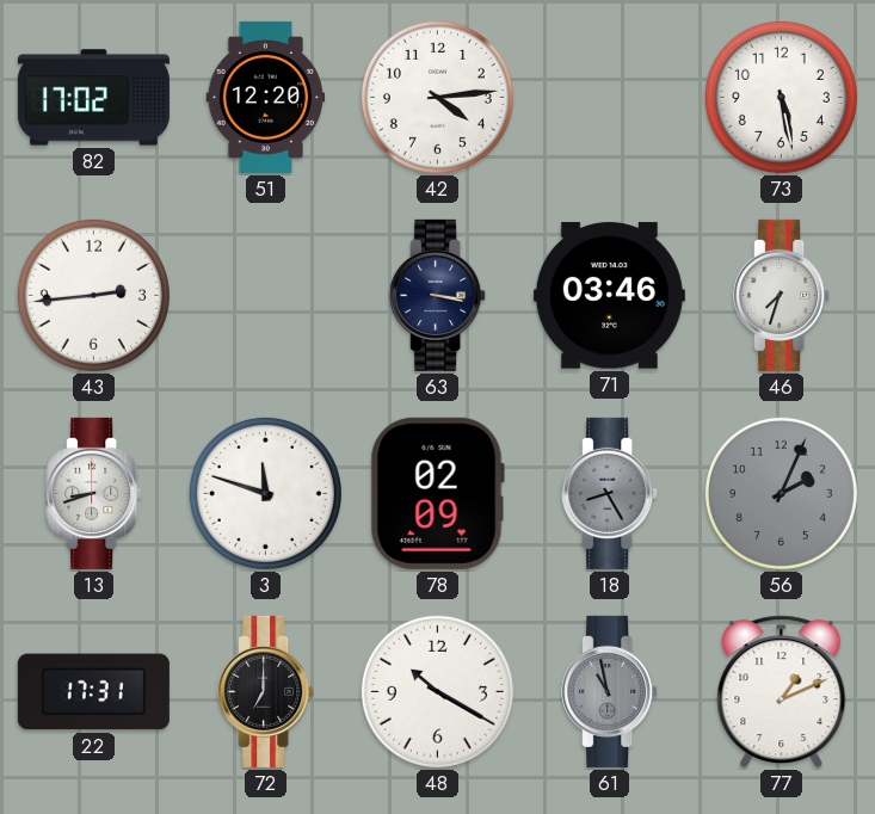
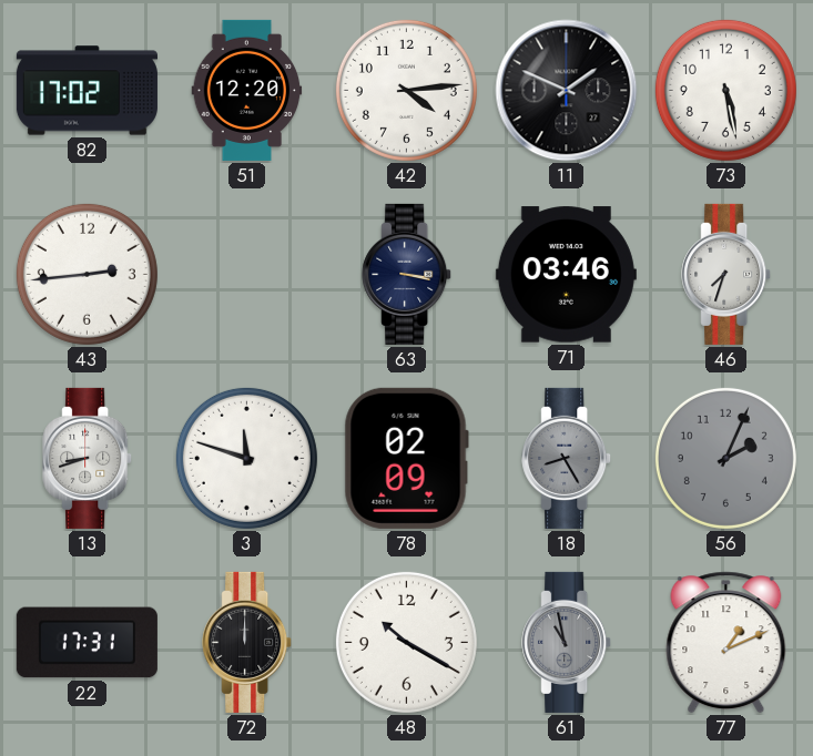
11: none -> 1:49
72: 7:00 -> 12:00
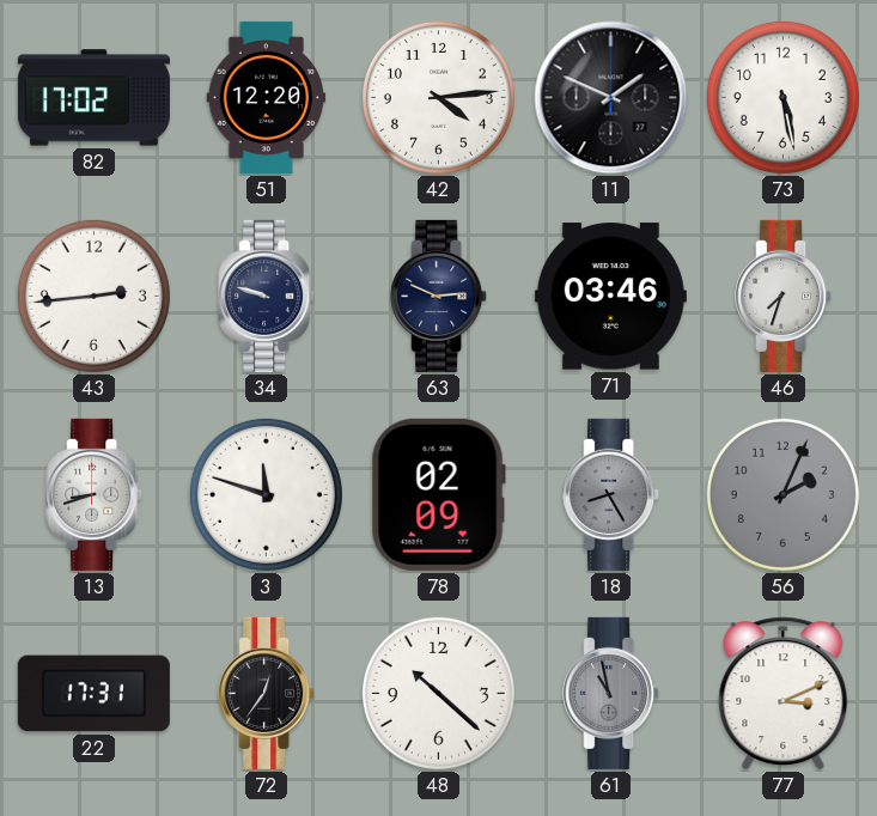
34: none -> 9:48
63: 3:17 -> 2:49
72: 12:00 -> 12:36
48: 10:20 -> 10:22
77: 1:11 -> 3:11
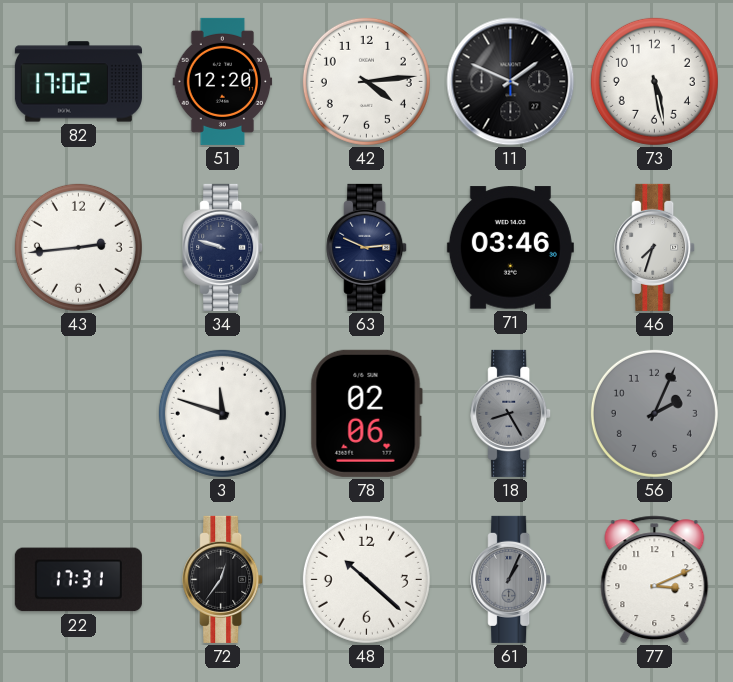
13: 8:42 -> none
78: 02:09 -> 02:06
61: 10:58 -> 1:04
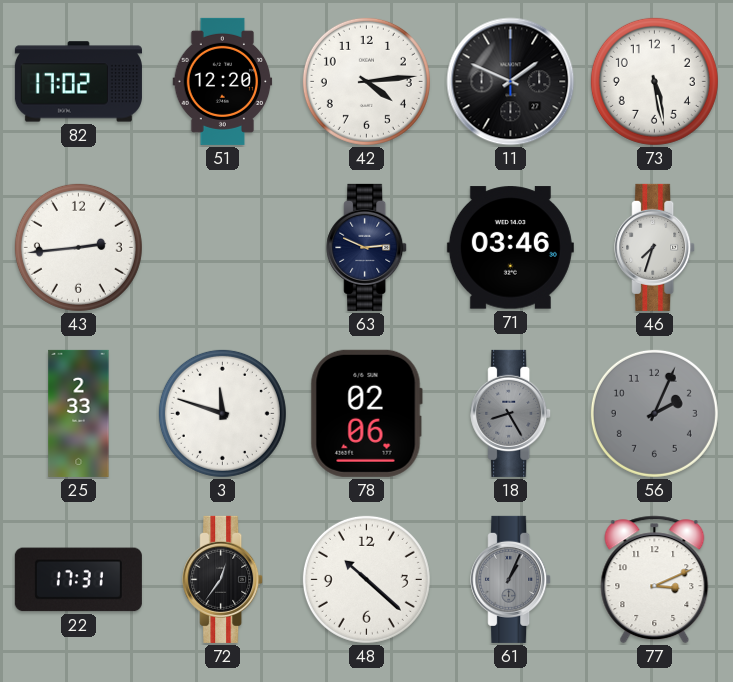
34: 9:48 -> none
25: none -> 2:33
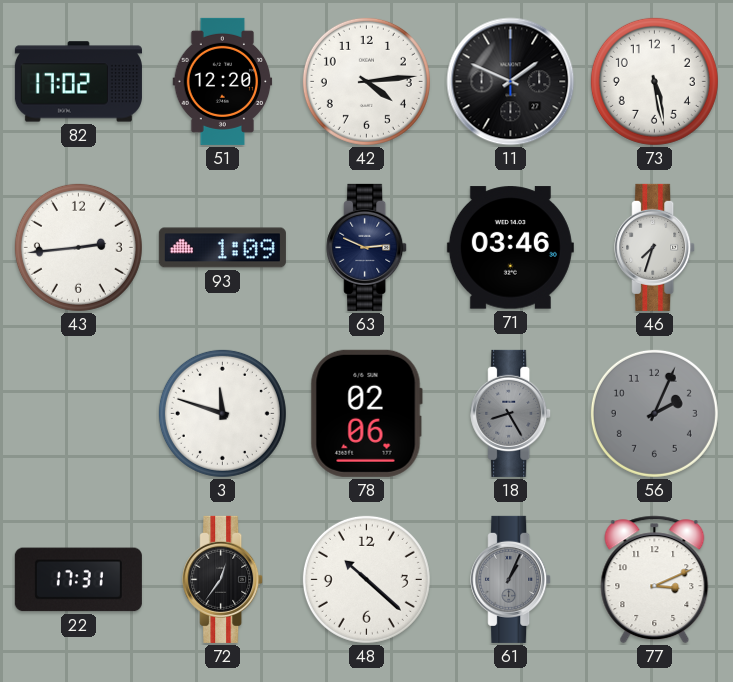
93: none -> 1:09
25: 2:33 -> none
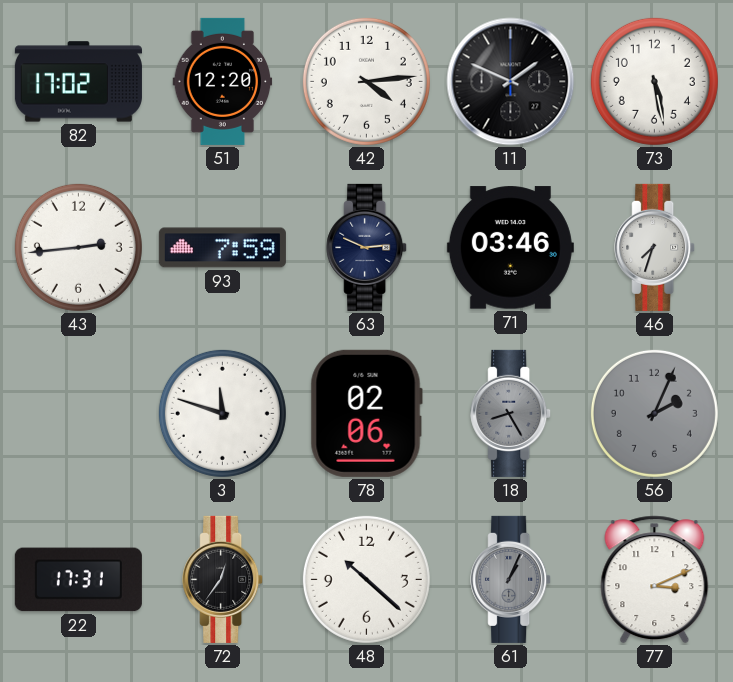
93: 1:09 -> 7:59
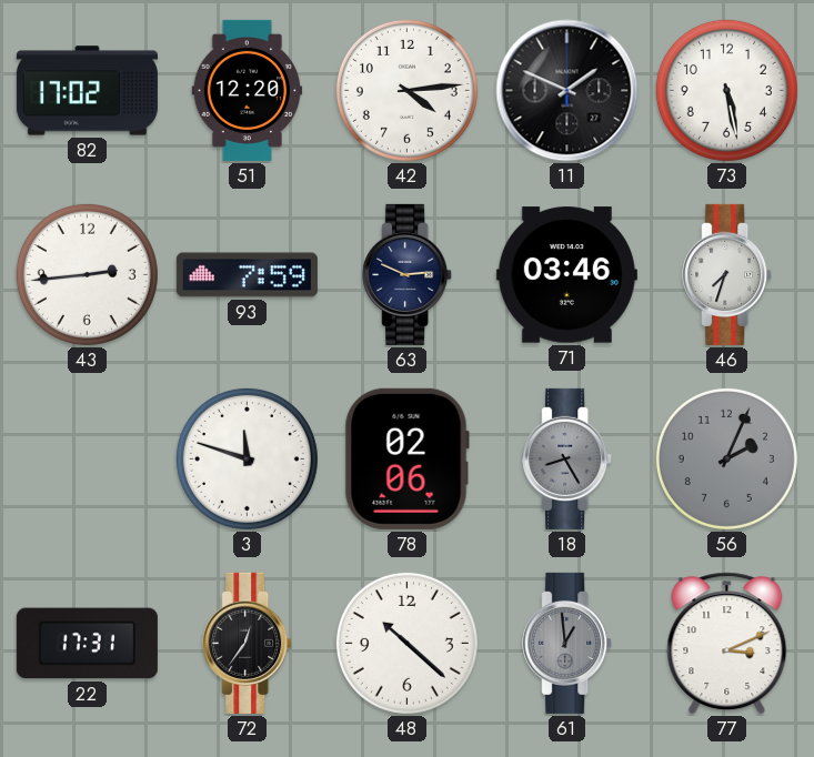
61: 1:04 -> 12:59
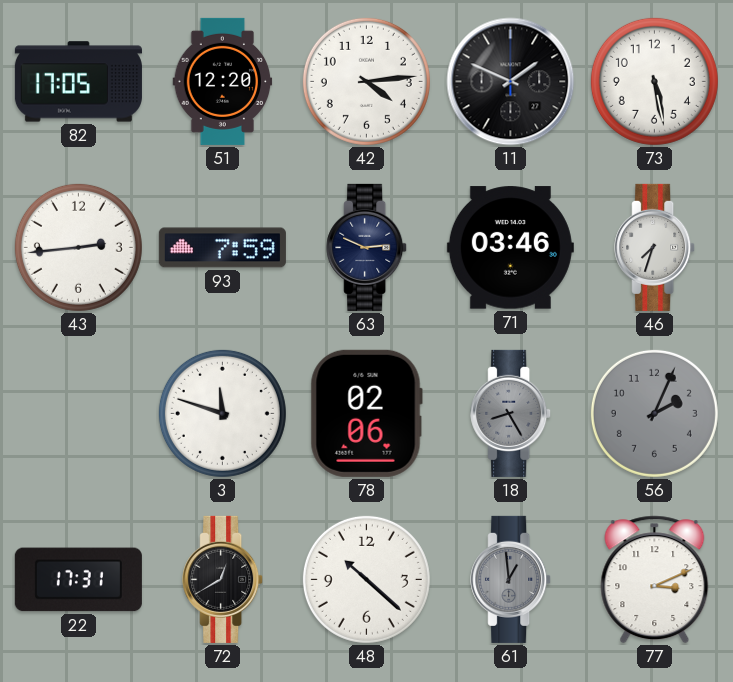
82: 17:02 -> 17:05
72: 12:36 -> 12:40
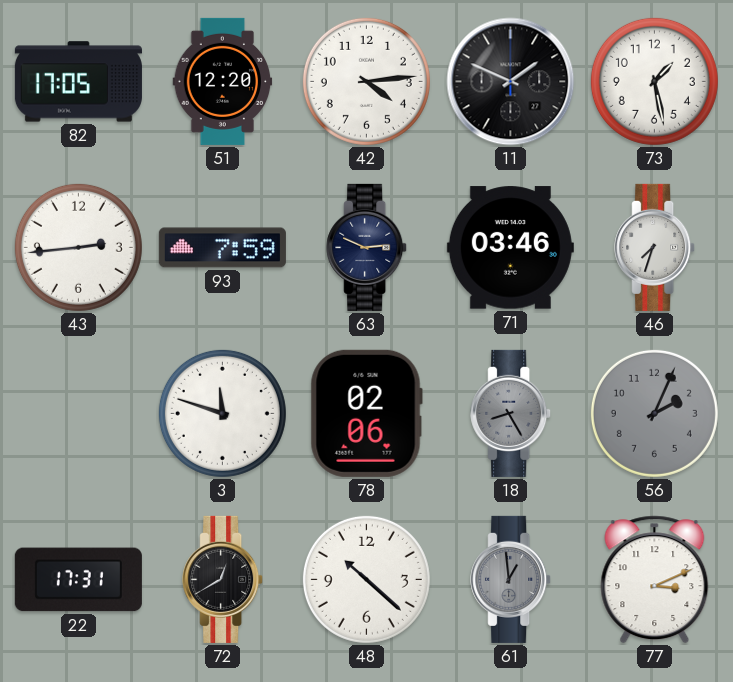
73: 5:28 -> 1:28
